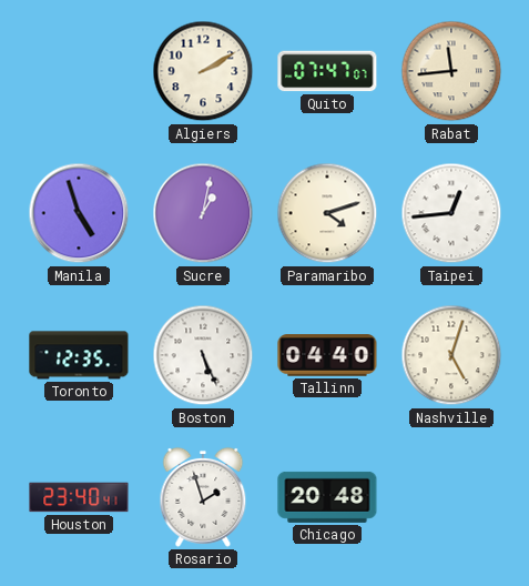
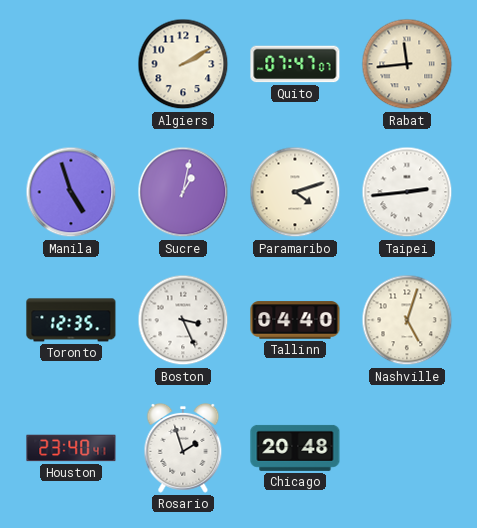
Taipei: 12:44 -> 2:44
Boston: 5:26 -> 3:26
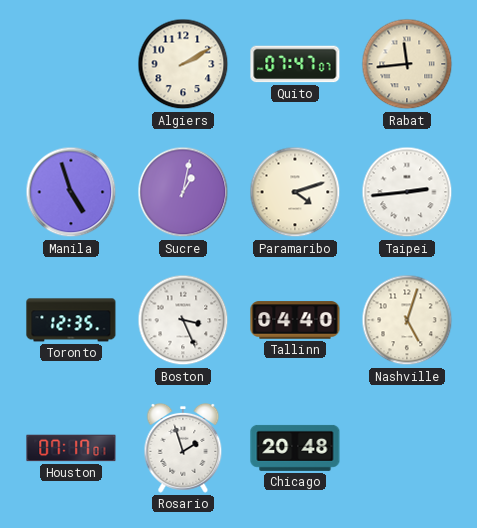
Houston: 23:40 -> 07:17
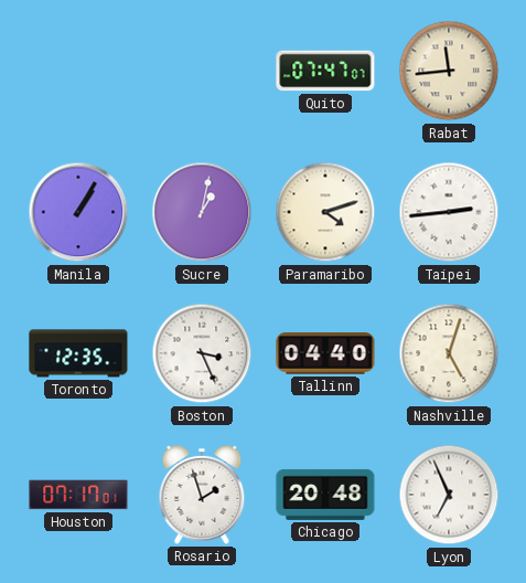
Algiers: 2:10 -> none
Manila: 4:57 -> 1:05
Lyon: none -> 6:56
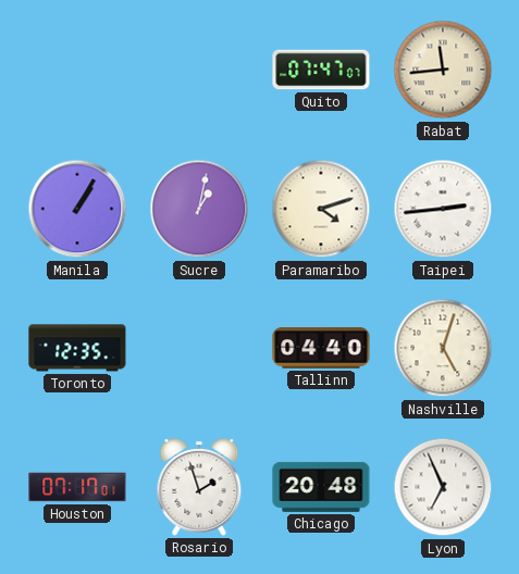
Boston: 3:26 -> none
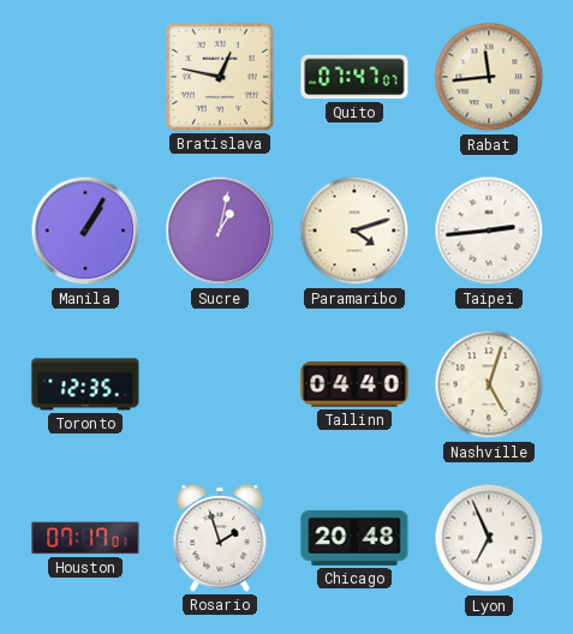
Bratislava: none -> 12:47
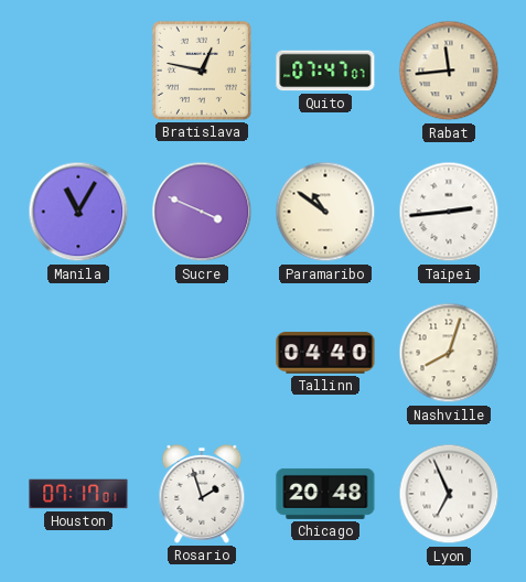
Manila: 1:05 -> 11:05
Sucre: 1:02 -> 3:49
Paramaribo: 4:12 -> 10:51
Toronto: 12:35 -> none
Nashville: 5:03 -> 8:03
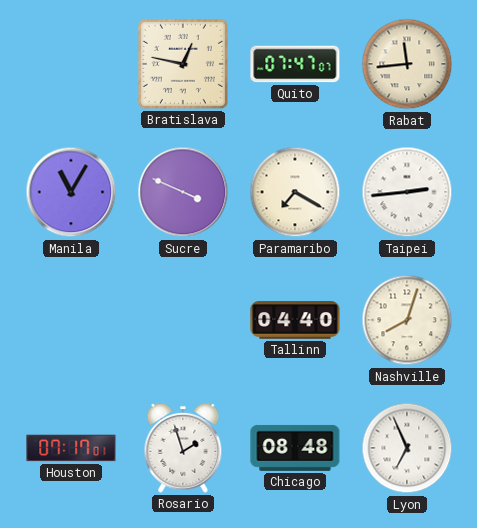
Paramaribo: 10:51 -> 7:20
Chicago: 20:48 -> 08:48
